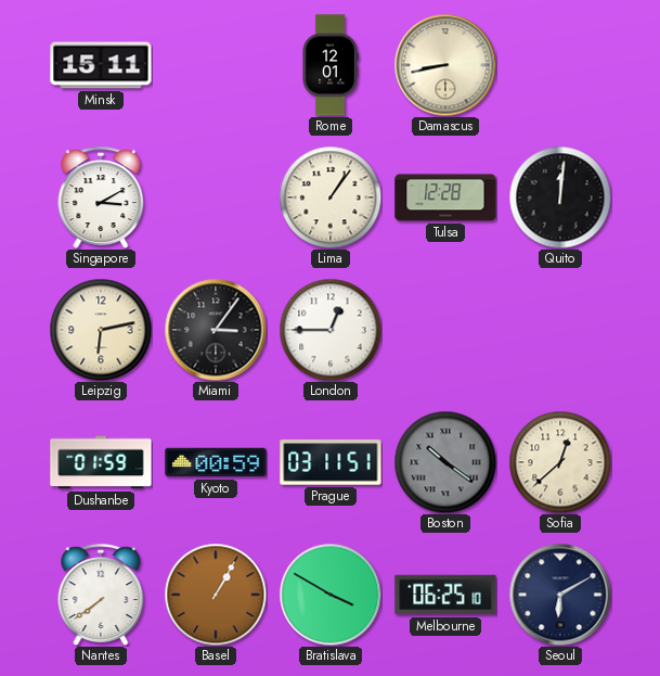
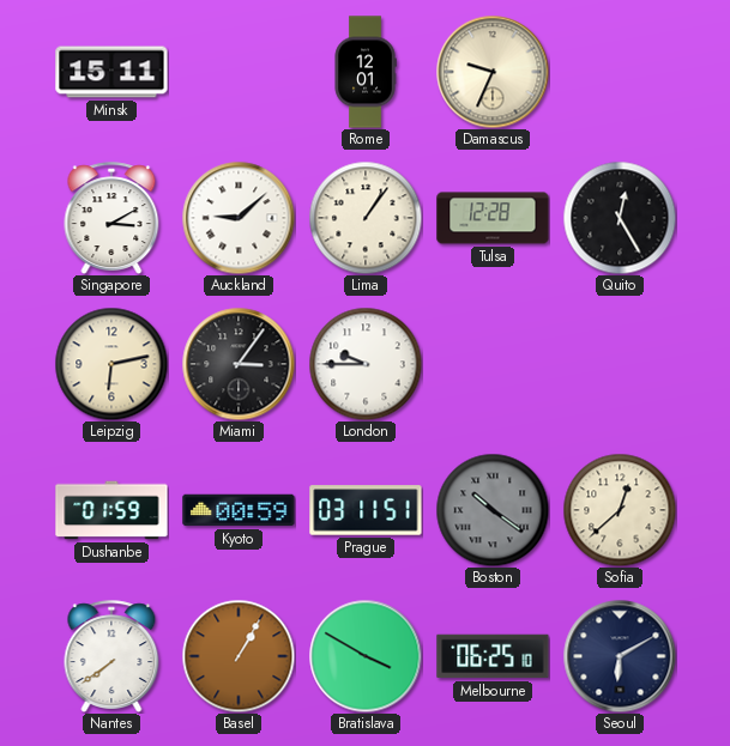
Damascus: 8:43 -> 9:34
Auckland: none -> 9:08
Quito: 12:01 -> 12:25
London: 12:45 -> 9:45
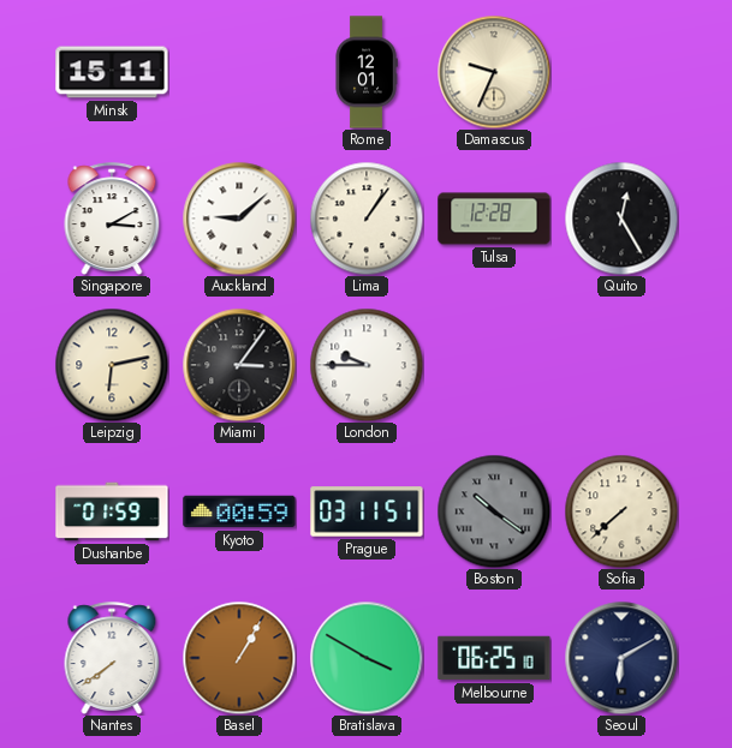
Sofia: 12:38 -> 7:38
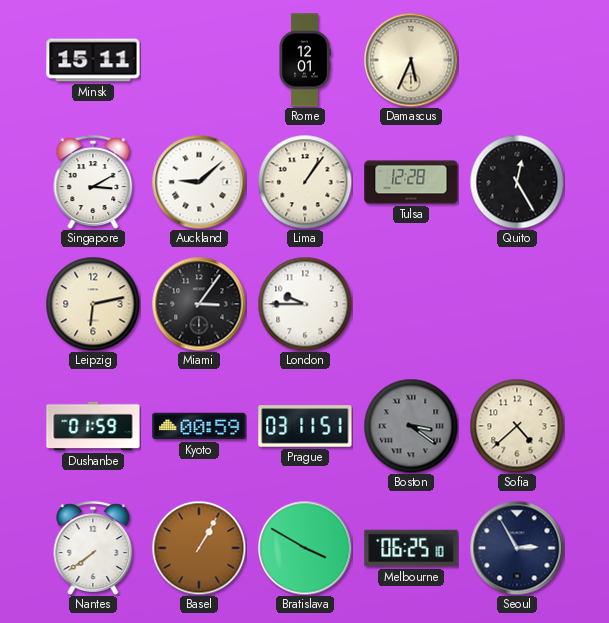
Damascus: 9:34 -> 5:34
Boston: 10:21 -> 3:21
Sofia: 7:38 -> 4:38
Seoul: 6:10 -> 2:55
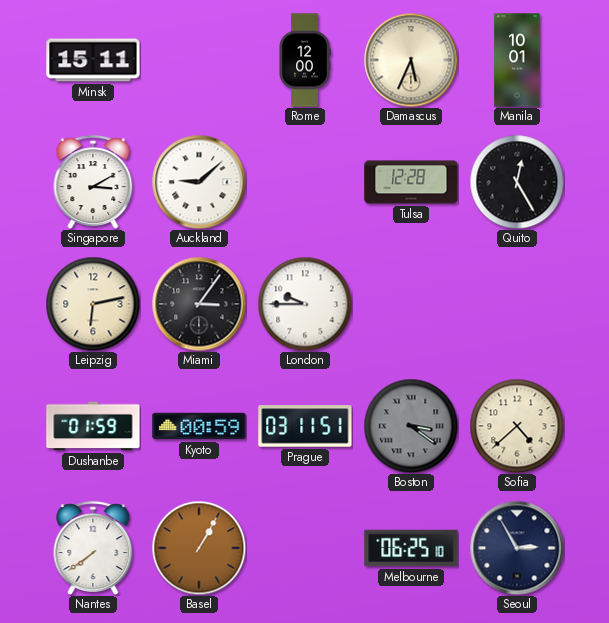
Rome: 12:01 -> 12:00
Manila: none -> 10:01
Lima: 1:06 -> none
Bratislava: 3:50 -> none
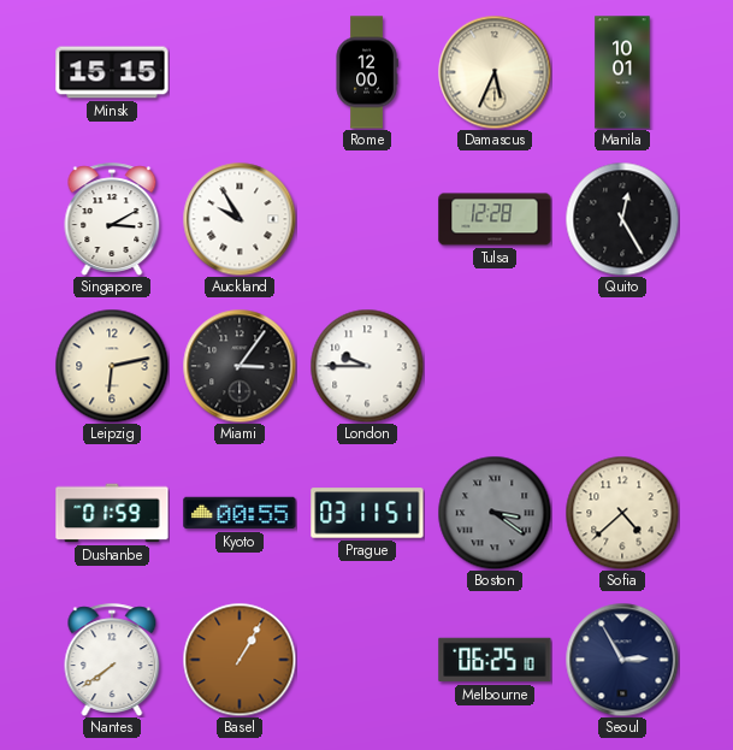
Minsk: 15:11 -> 15:15
Auckland: 9:08 -> 9:55
Kyoto: 00:59 -> 00:55
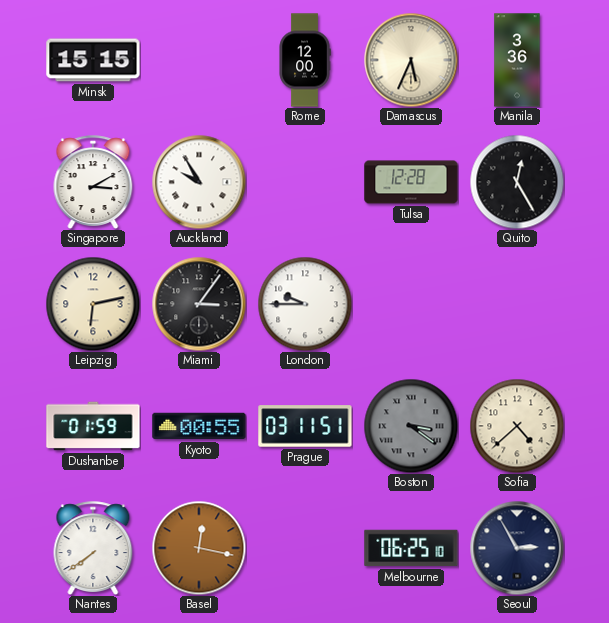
Manila: 10:01 -> 3:36
Basel: 1:05 -> 12:17
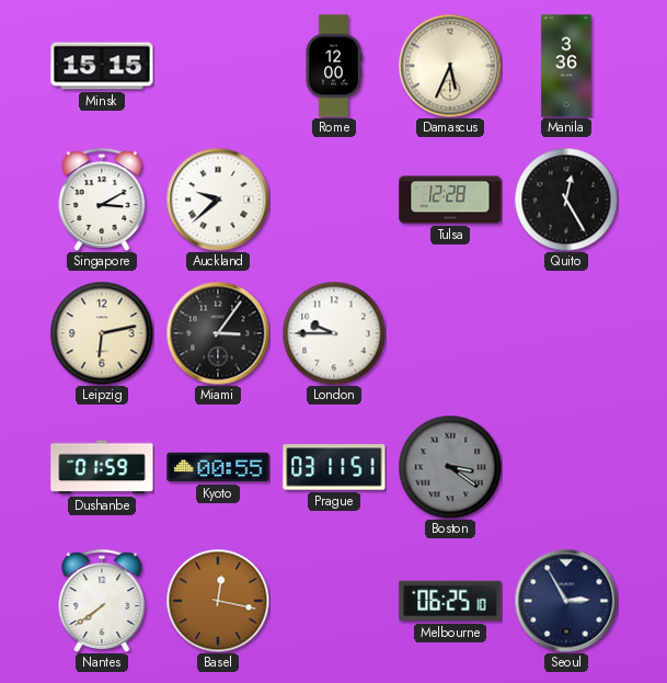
Auckland: 9:55 -> 9:38
Sofia: 4:38 -> none
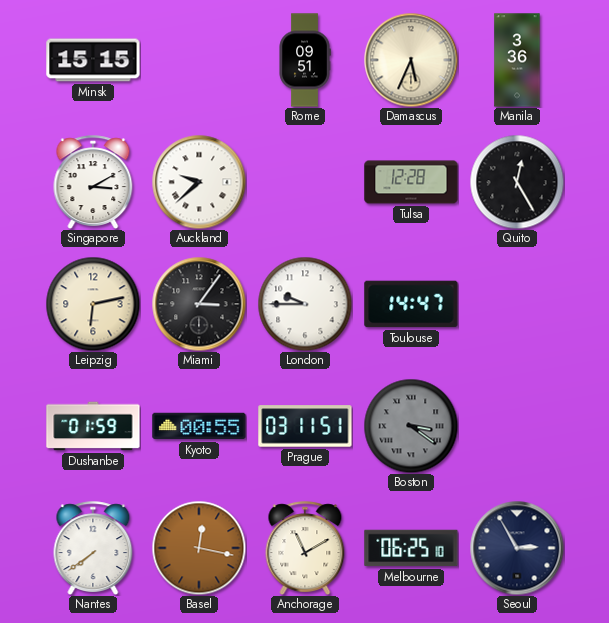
Rome: 12:00 -> 09:51
Toulouse: none -> 14:47
Anchorage: none -> 11:10
